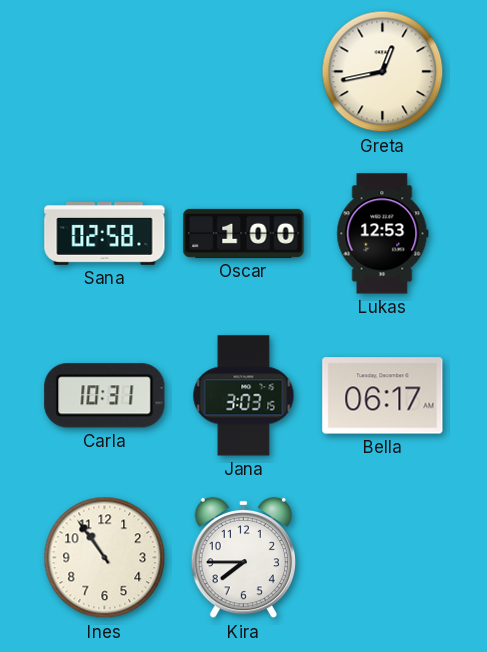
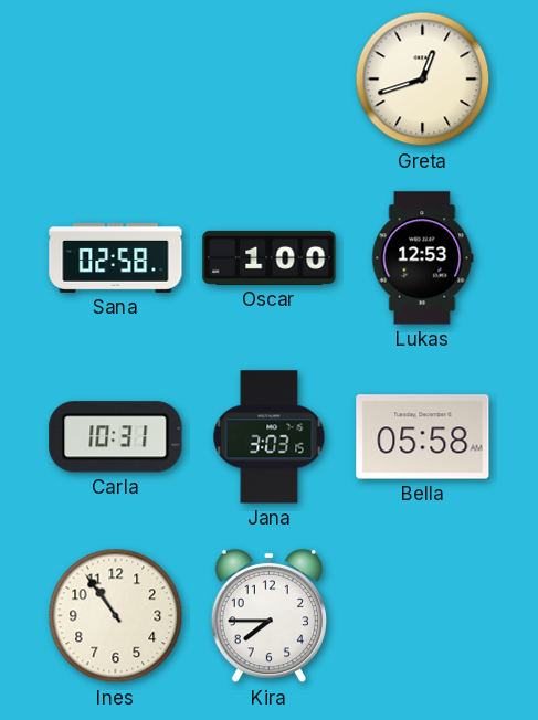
Greta: 12:43 -> 12:42
Bella: 06:17 -> 05:58
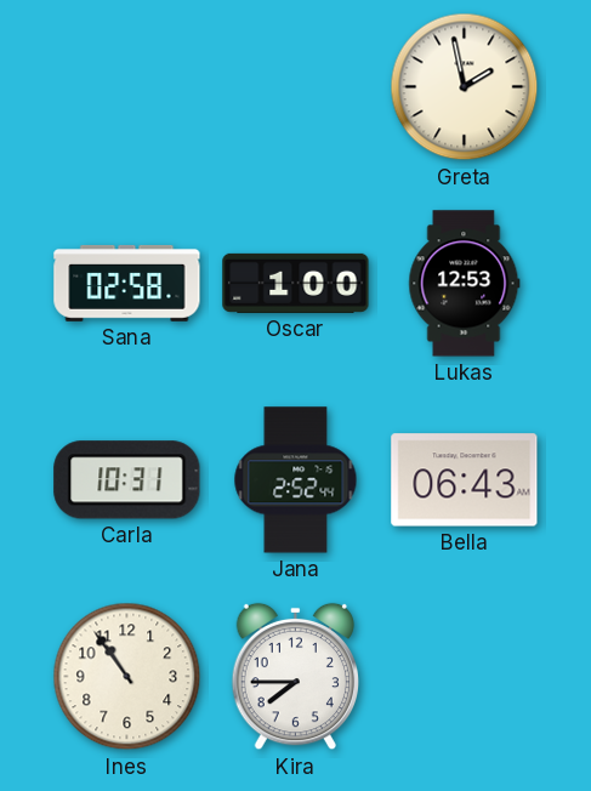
Greta: 12:42 -> 1:58
Jana: 3:03 -> 2:52
Bella: 05:58 -> 06:43
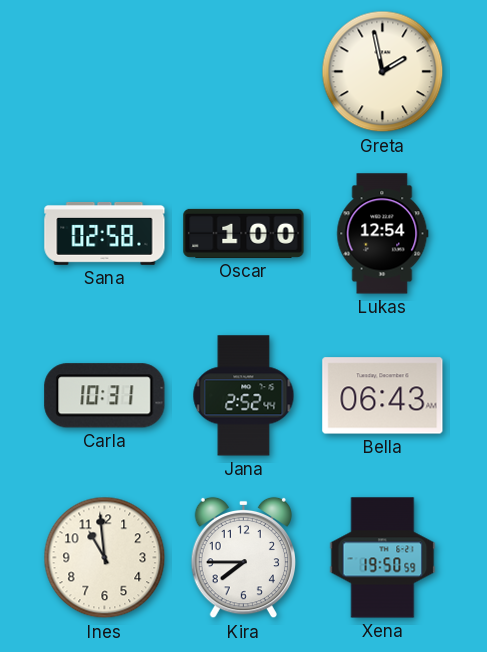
Lukas: 12:53 -> 12:54
Ines: 10:54 -> 10:59
Xena: none -> 19:50
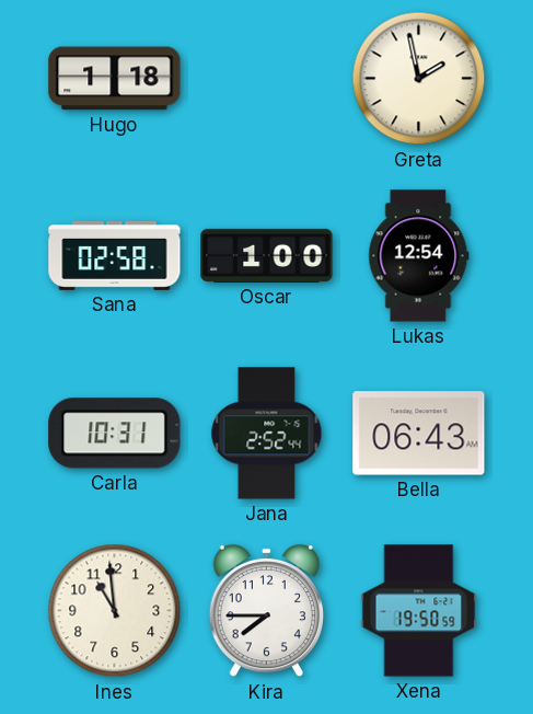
Hugo: none -> 1:18
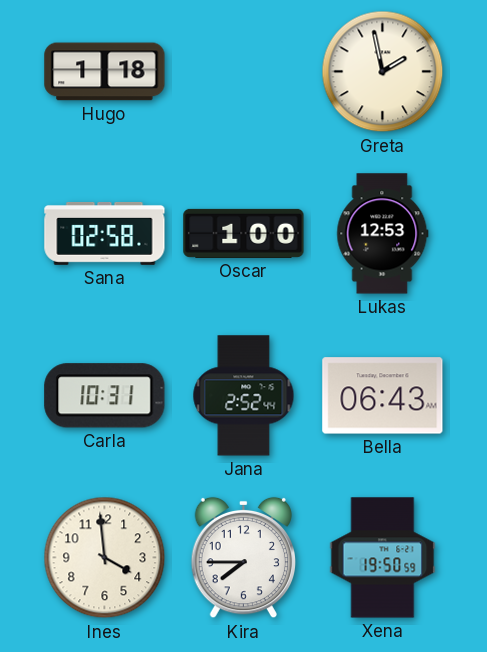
Lukas: 12:54 -> 12:53
Ines: 10:59 -> 3:59
